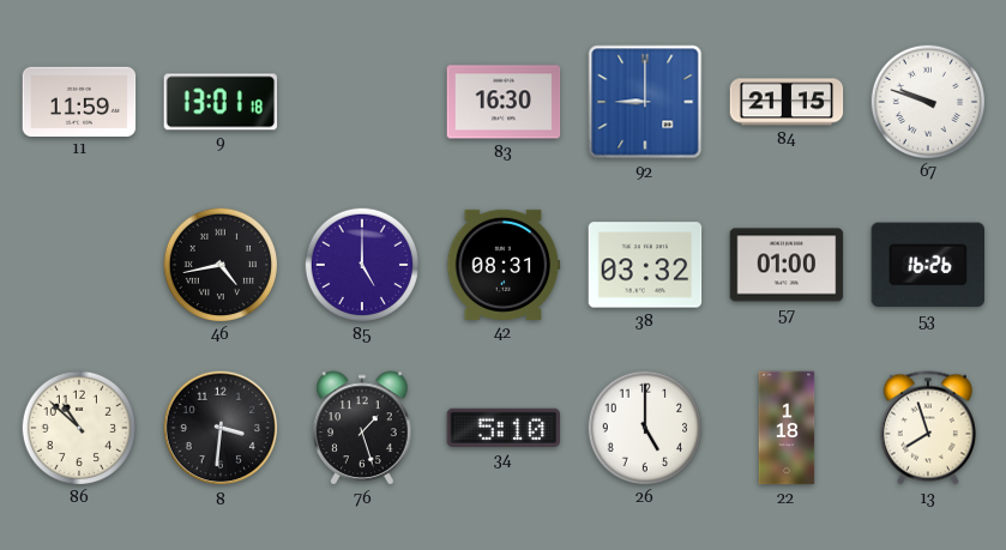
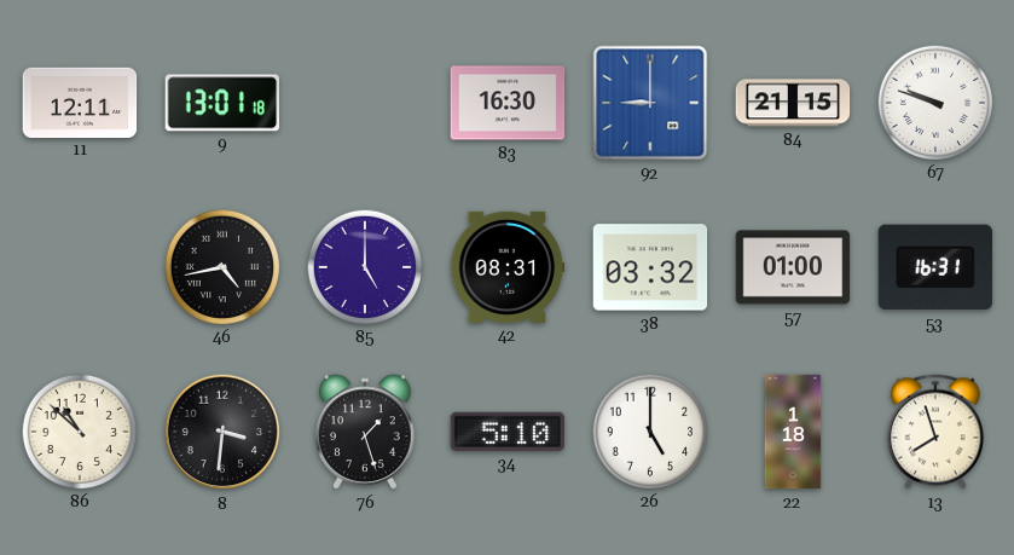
11: 11:59 -> 12:11
53: 16:26 -> 16:31
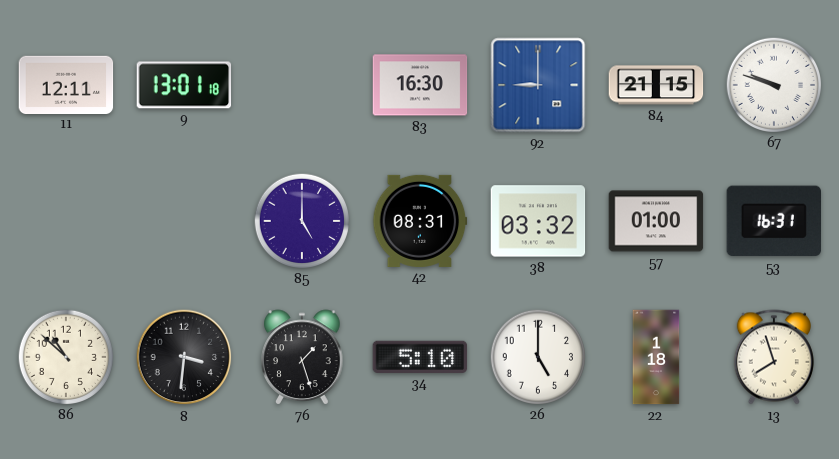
46: 4:43 -> none
